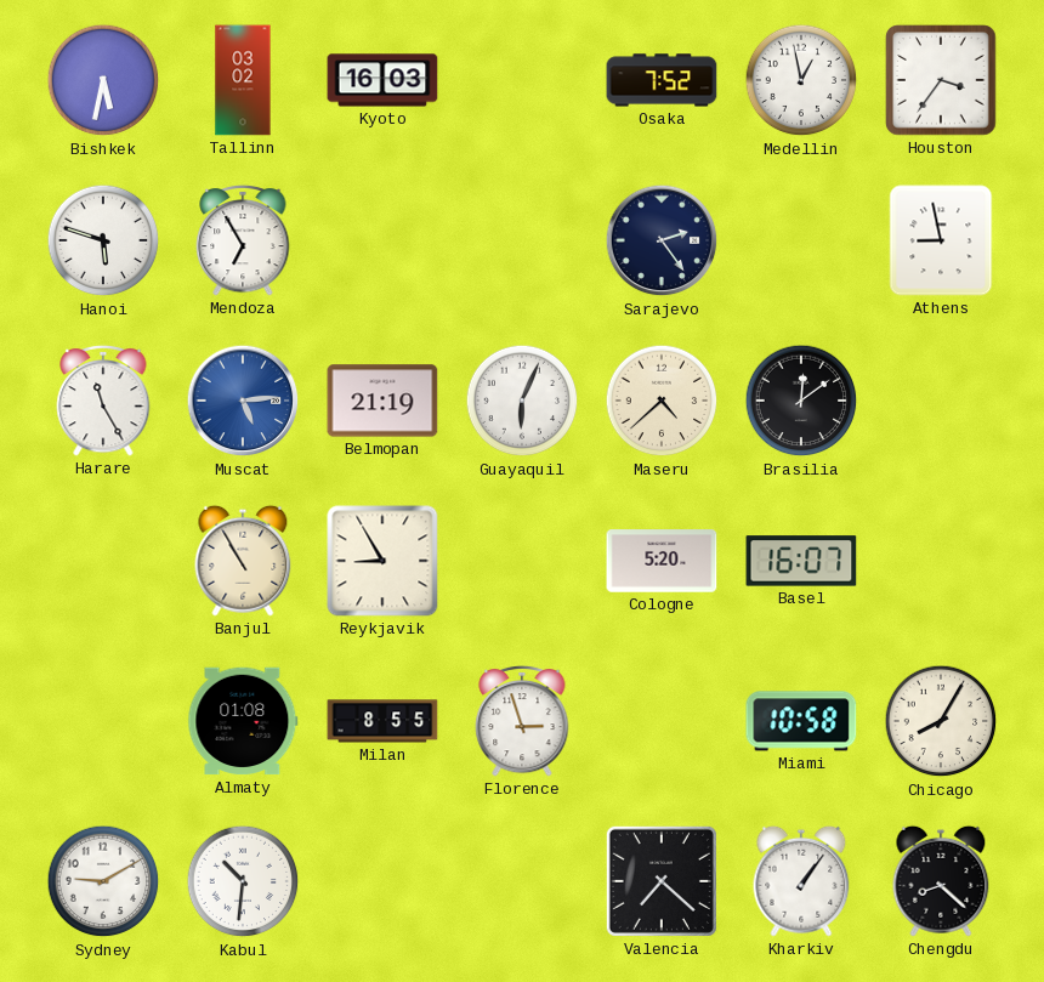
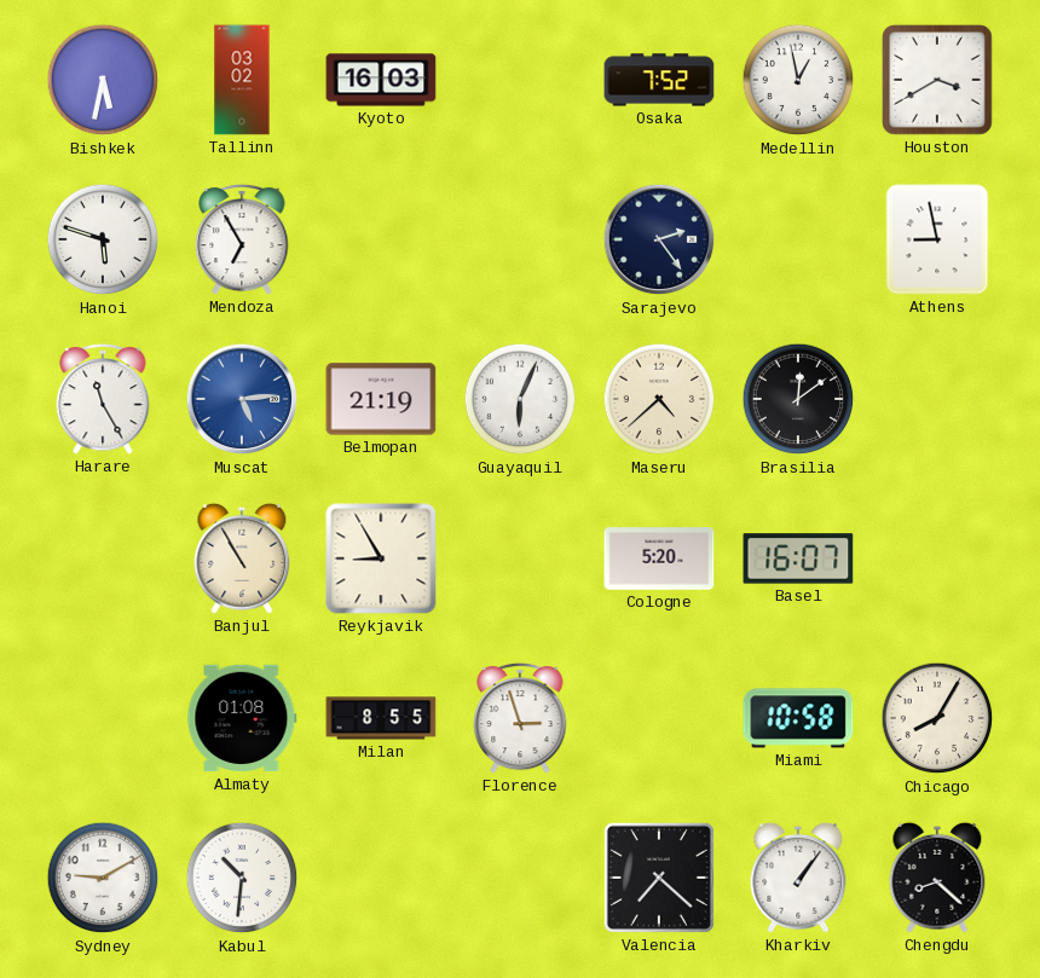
Houston: 3:36 -> 3:40
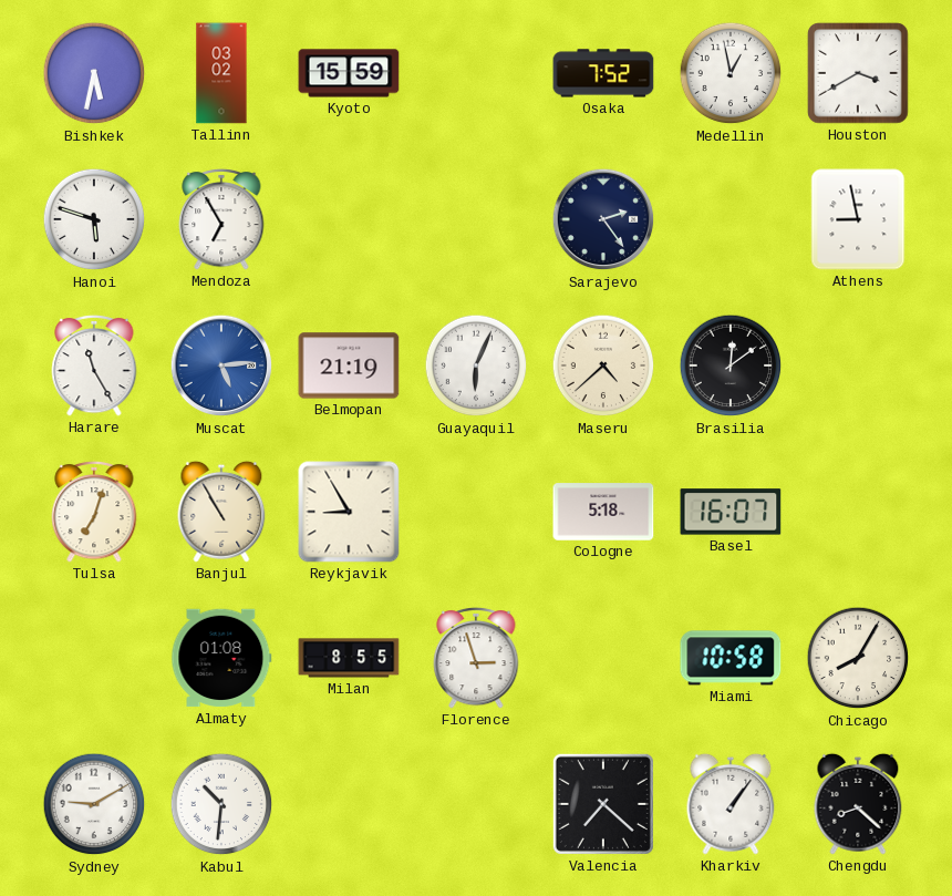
Kyoto: 16:03 -> 15:59
Tulsa: none -> 7:03
Cologne: 5:20 -> 5:18
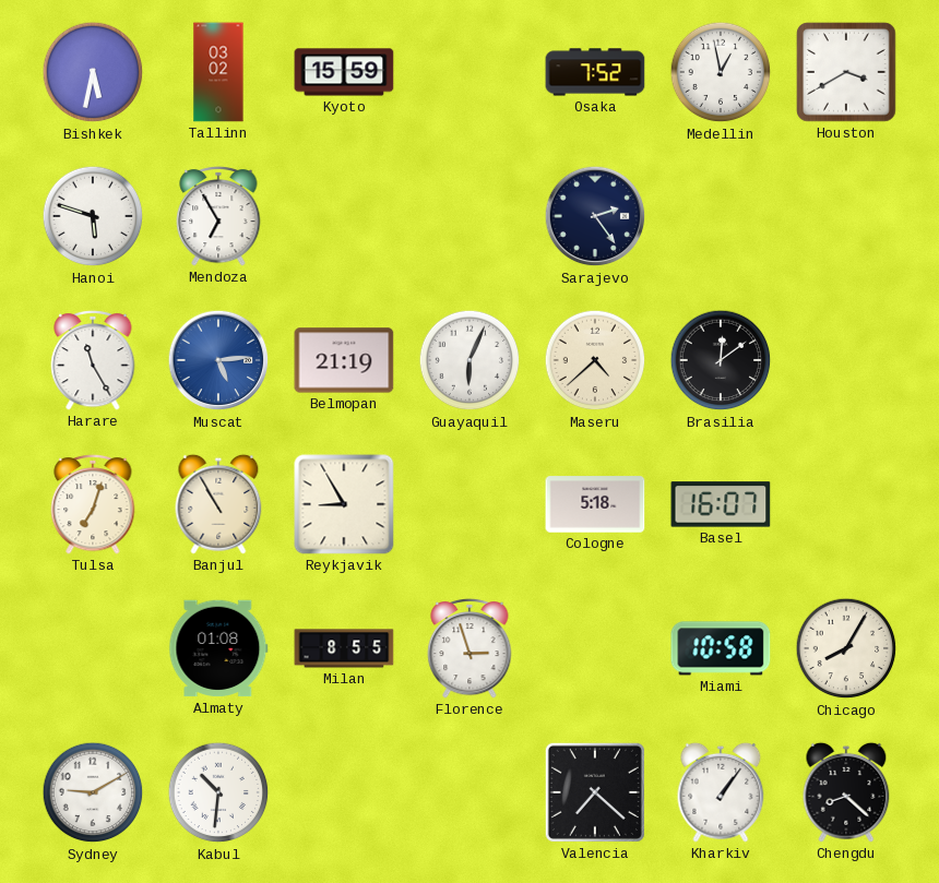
Athens: 8:58 -> none
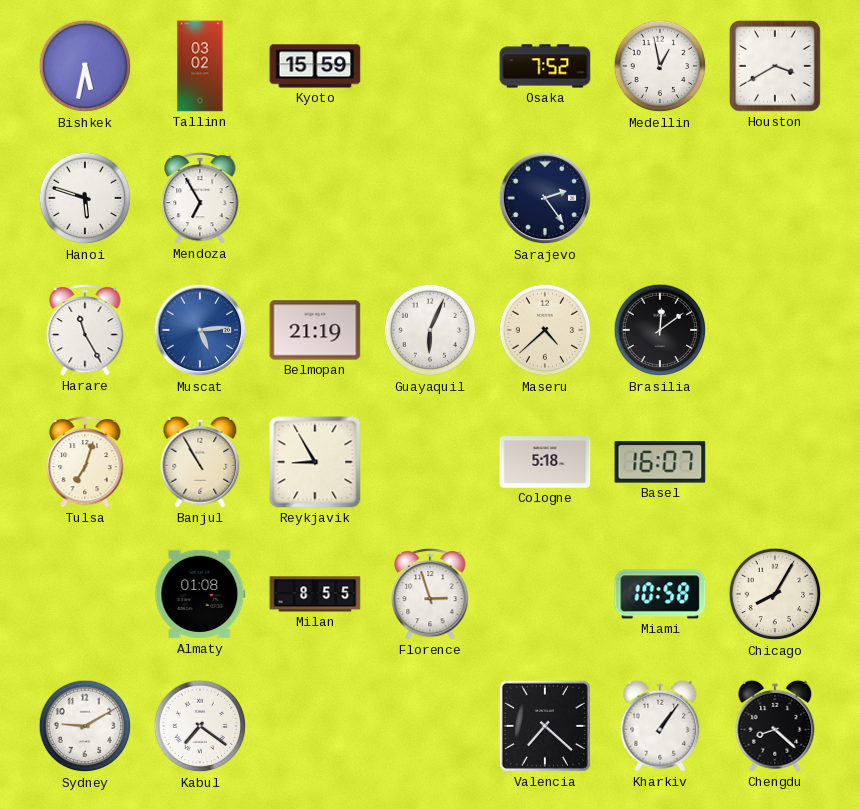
Kabul: 10:31 -> 7:21
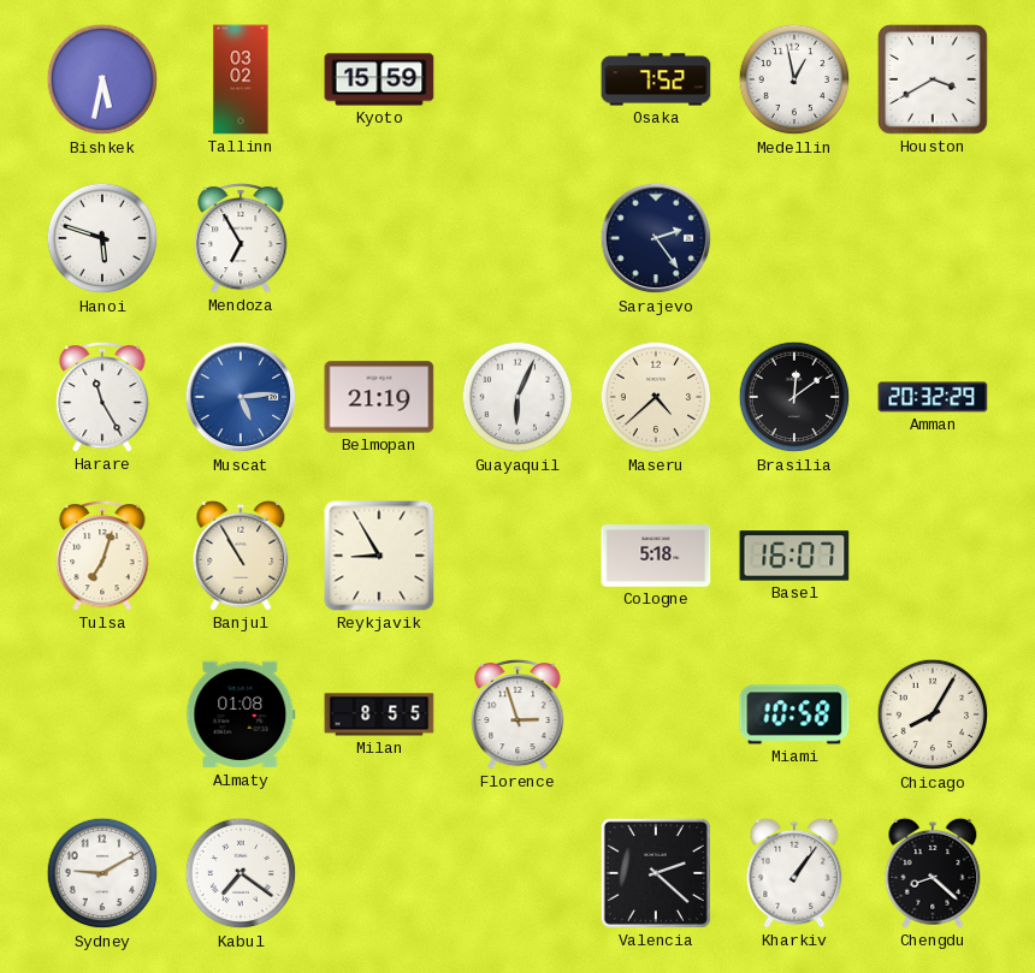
Amman: none -> 20:32
Valencia: 7:22 -> 2:22
